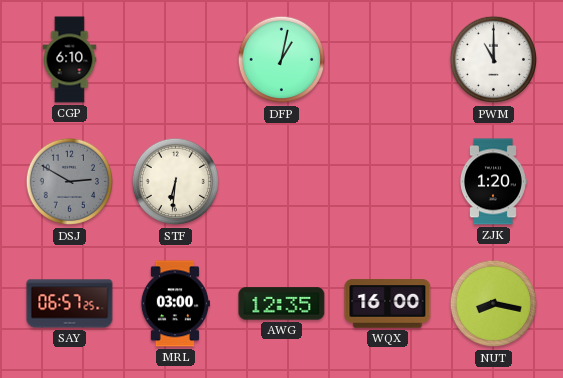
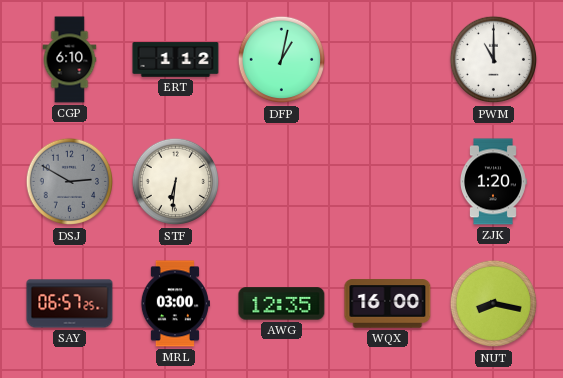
ERT: none -> 1:12
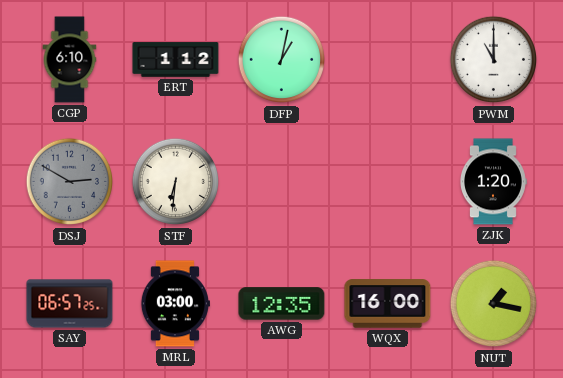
NUT: 8:17 -> 1:17
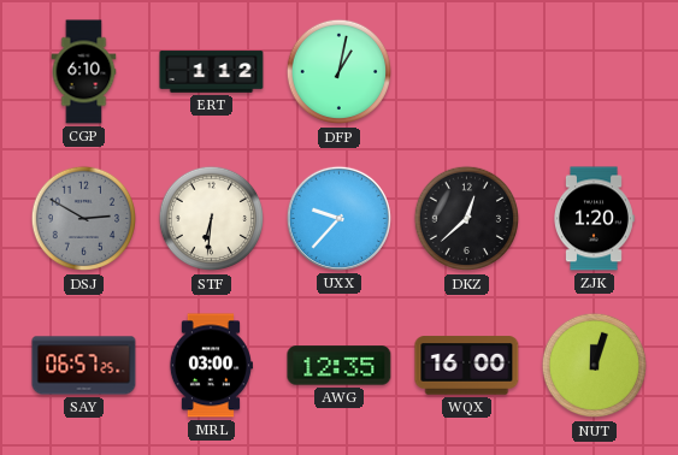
PWM: 11:00 -> none
UXX: none -> 9:37
DKZ: none -> 12:38
NUT: 1:17 -> 12:03
